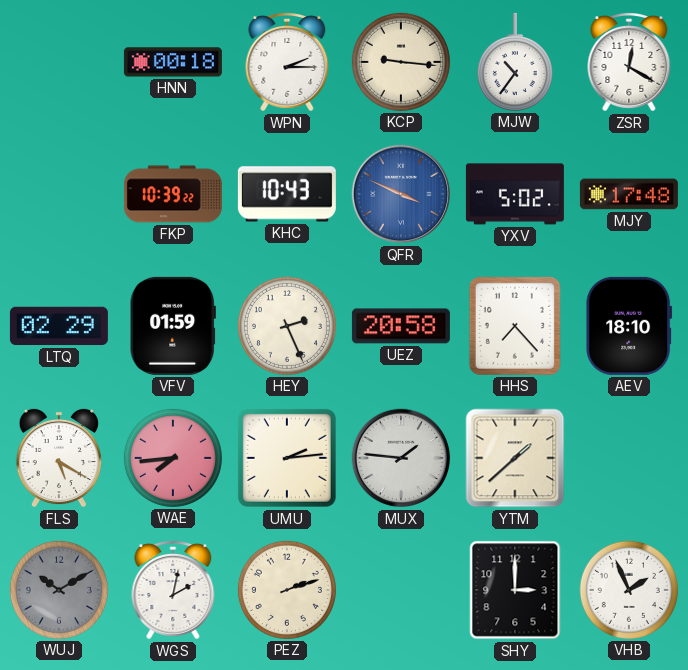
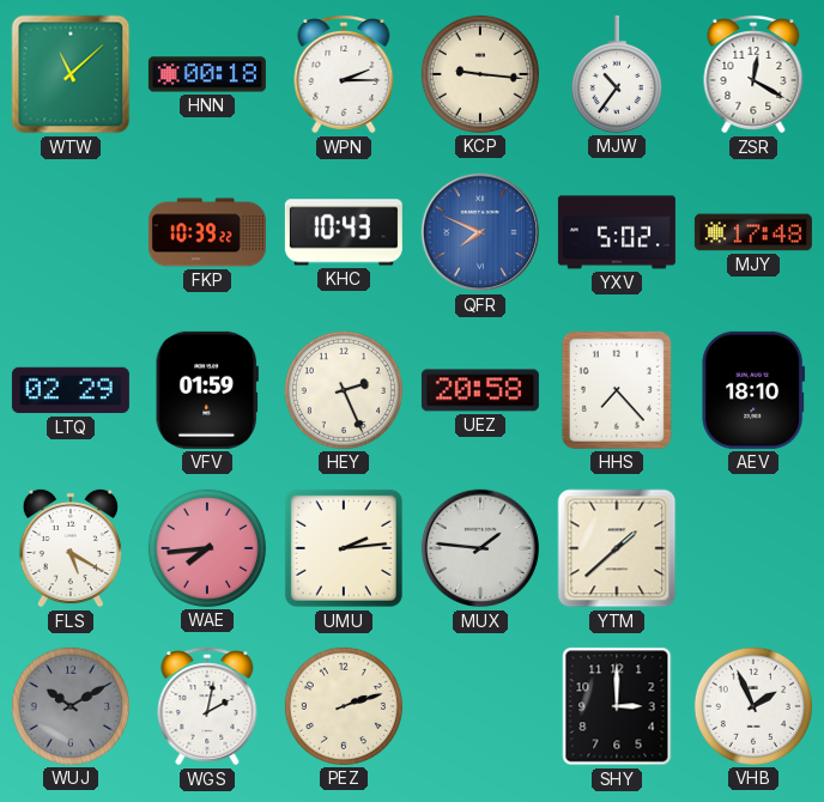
WTW: none -> 11:08
QFR: 3:49 -> 7:49
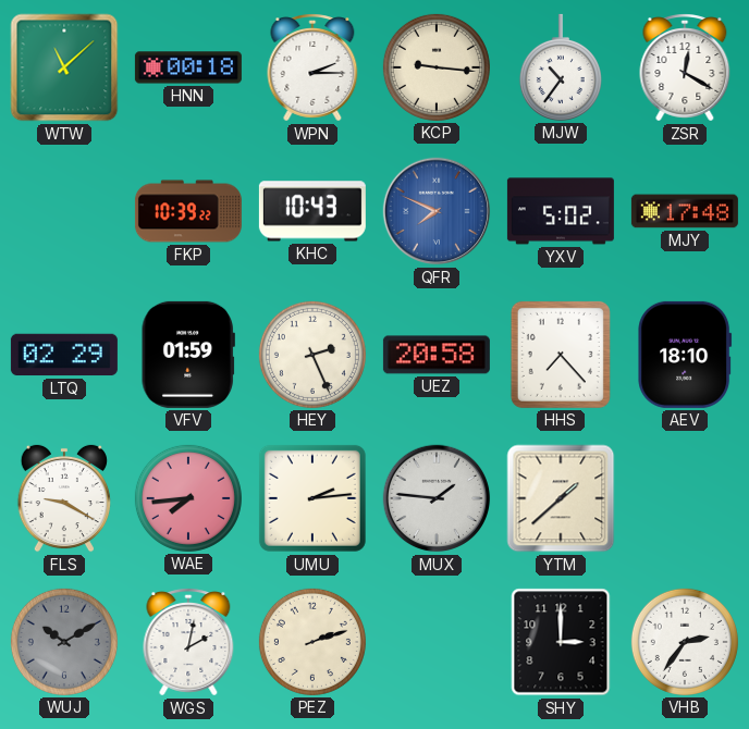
FLS: 5:20 -> 9:20
VHB: 1:56 -> 2:36
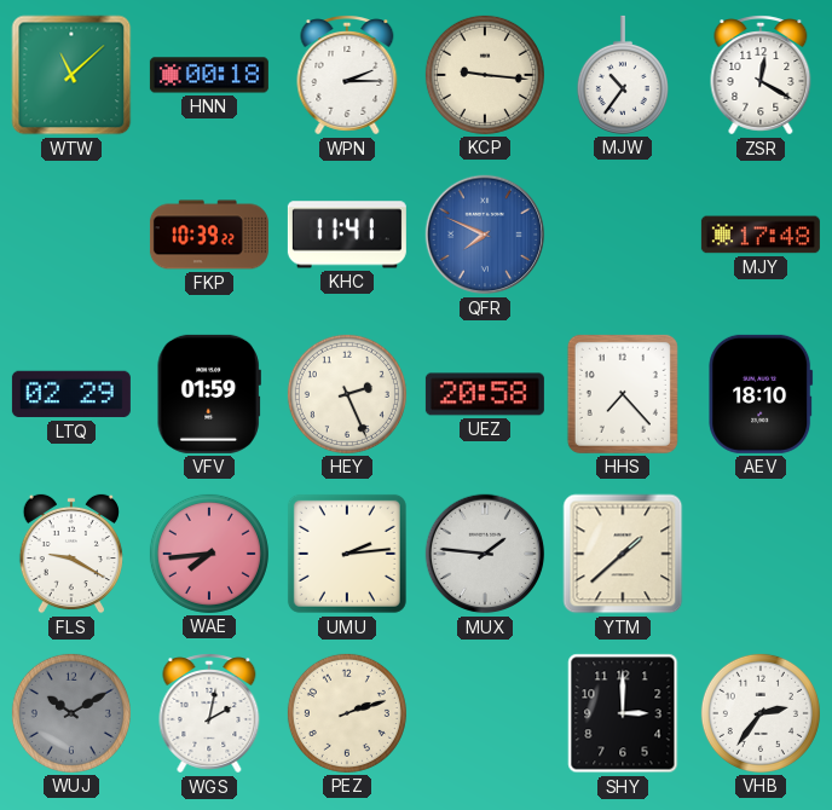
KHC: 10:43 -> 11:41
YXV: 5:02 -> none
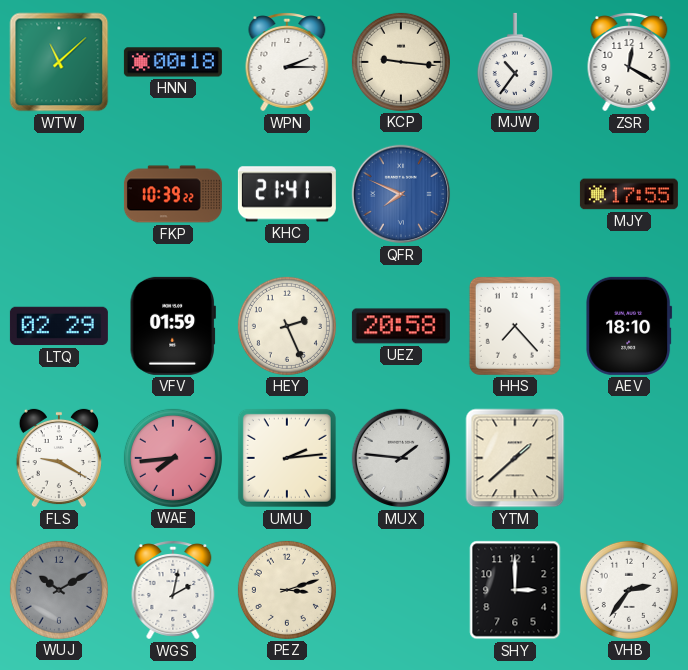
KHC: 11:41 -> 21:41
MJY: 17:48 -> 17:55
PEZ: 2:12 -> 3:12
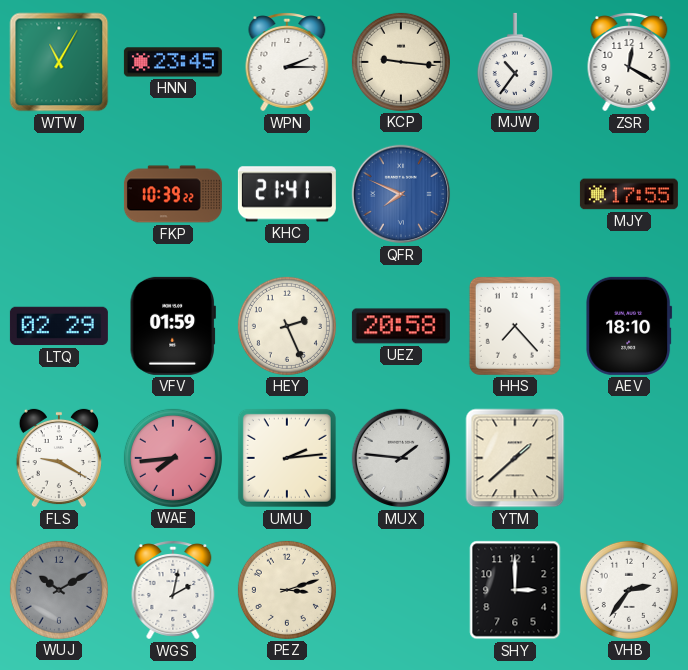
WTW: 11:08 -> 11:05
HNN: 00:18 -> 23:45
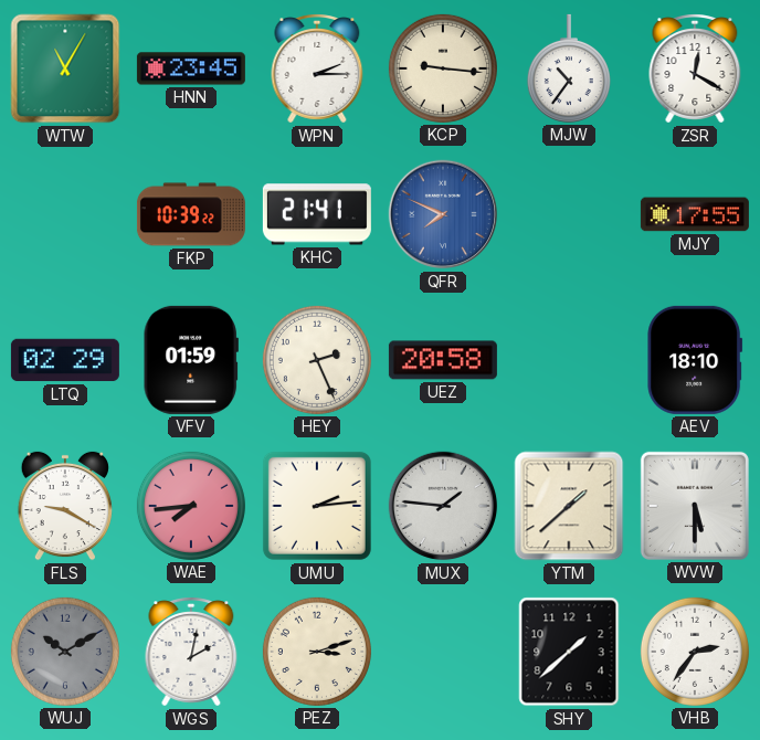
HHS: 7:23 -> none
WVW: none -> 5:30
SHY: 3:00 -> 1:38
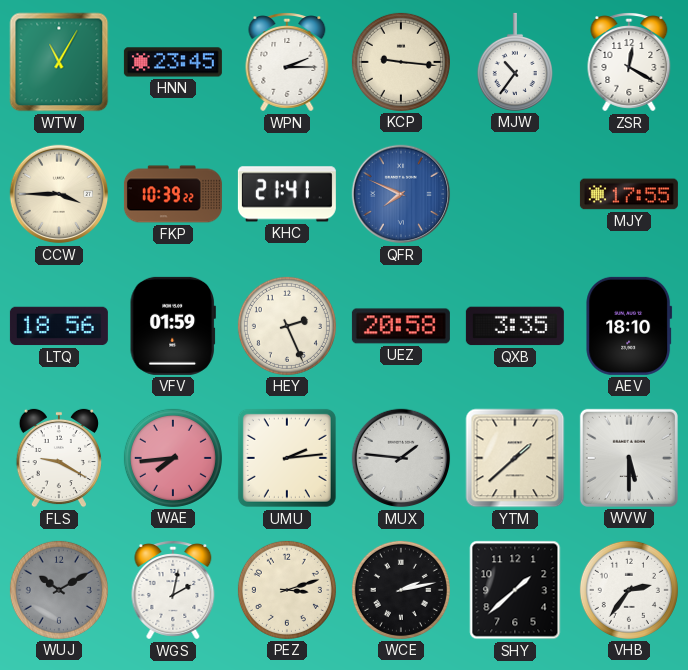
CCW: none -> 3:45
LTQ: 02:29 -> 18:56
QXB: none -> 3:35
WCE: none -> 2:13
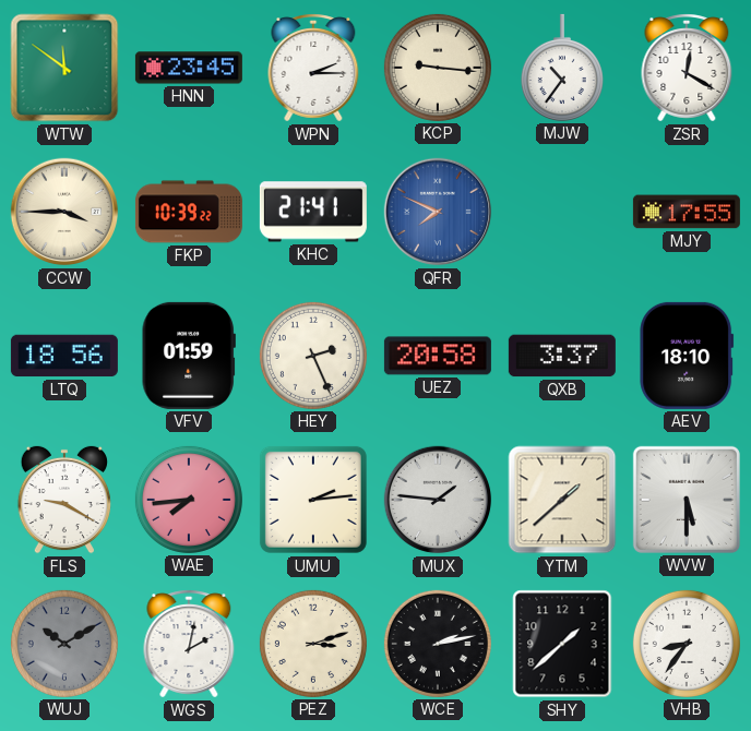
WTW: 11:05 -> 11:51
QXB: 3:35 -> 3:37
VHB: 2:36 -> 8:36
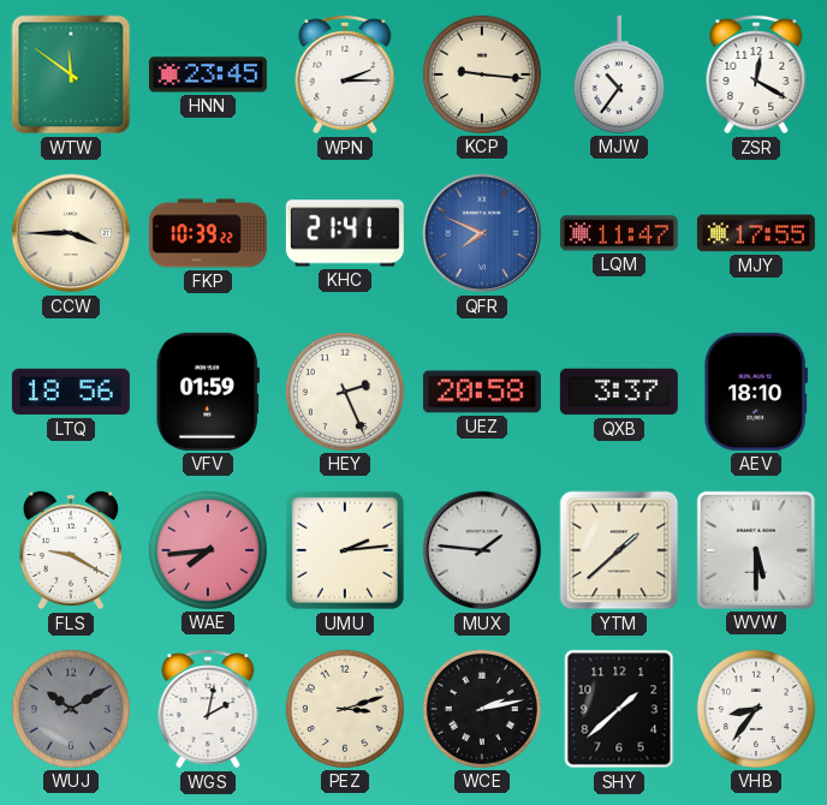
LQM: none -> 11:47
